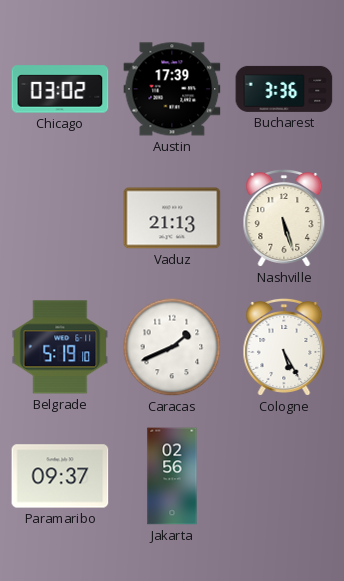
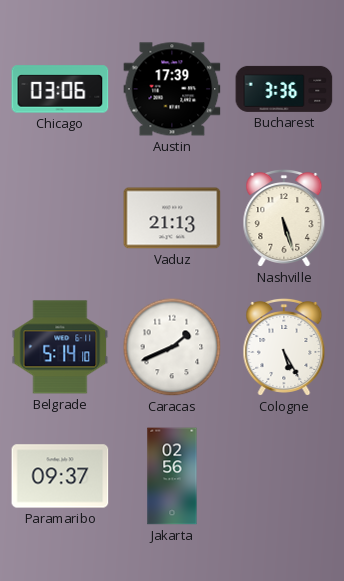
Chicago: 03:02 -> 03:06
Belgrade: 5:19 -> 5:14
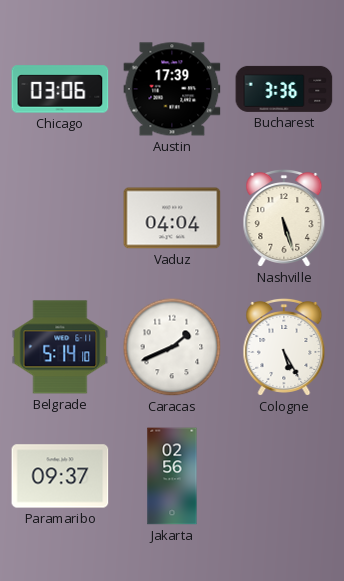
Vaduz: 21:13 -> 04:04
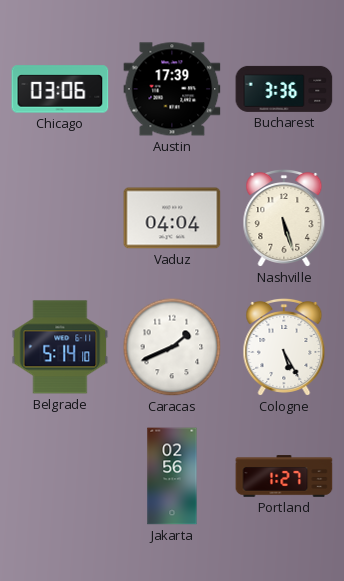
Paramaribo: 09:37 -> none
Portland: none -> 1:27
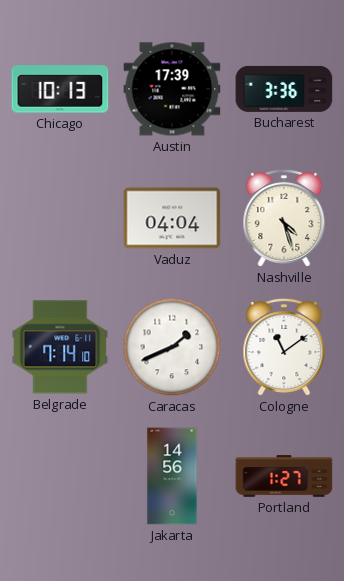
Chicago: 03:06 -> 10:13
Nashville: 5:27 -> 4:27
Belgrade: 5:14 -> 7:14
Cologne: 5:25 -> 11:09
Jakarta: 02:56 -> 14:56
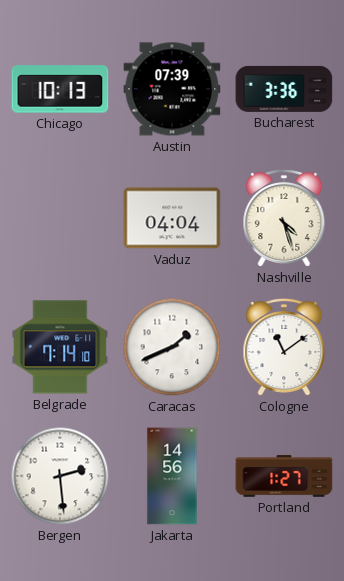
Austin: 17:39 -> 07:39
Bergen: none -> 2:29
